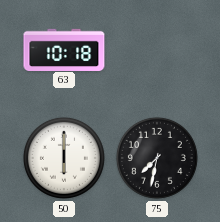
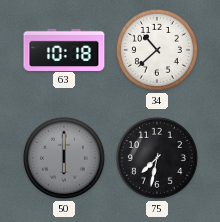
34: none -> 10:38
50 dial: white -> grey
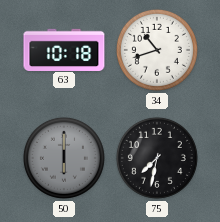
34: 10:38 -> 10:42
